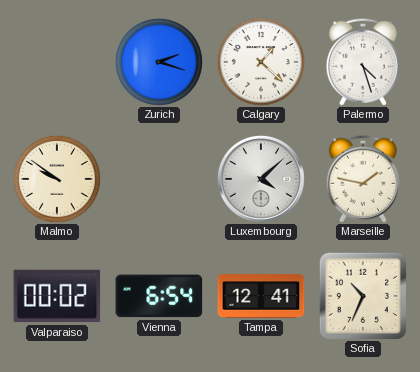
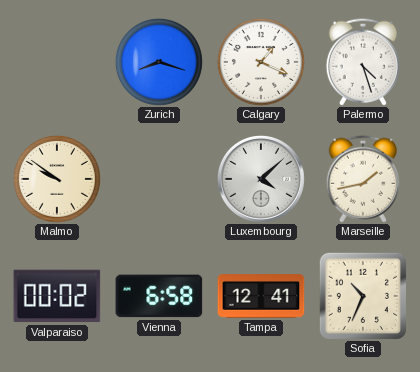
Zurich: 2:18 -> 8:18
Calgary: 1:22 -> 1:19
Marseille: 1:47 -> 1:43
Vienna: 6:54 -> 6:58
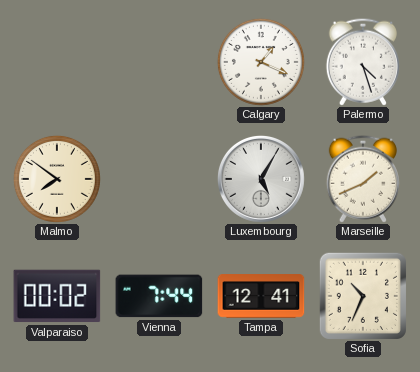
Zurich: 8:18 -> none
Malmo: 9:51 -> 7:51
Luxembourg: 4:08 -> 5:05
Marseille: 1:43 -> 1:41
Vienna: 6:58 -> 7:44
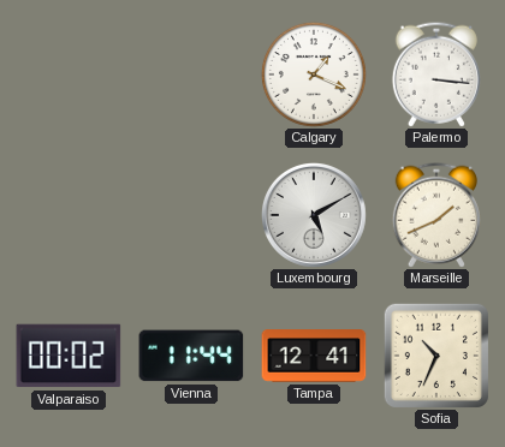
Palermo: 4:27 -> 3:16
Malmo: 7:51 -> none
Luxembourg: 5:05 -> 5:10
Vienna: 7:44 -> 11:44
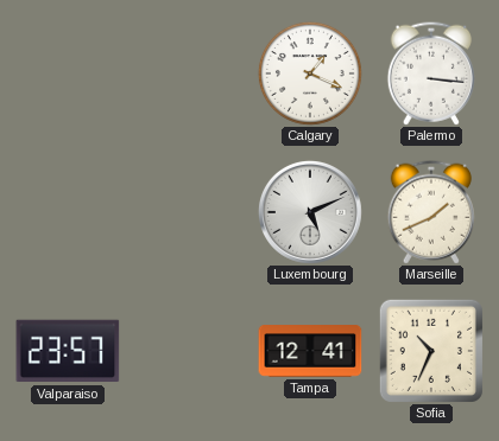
Luxembourg: 5:10 -> 5:11
Valparaiso: 00:02 -> 23:57
Vienna: 11:44 -> none
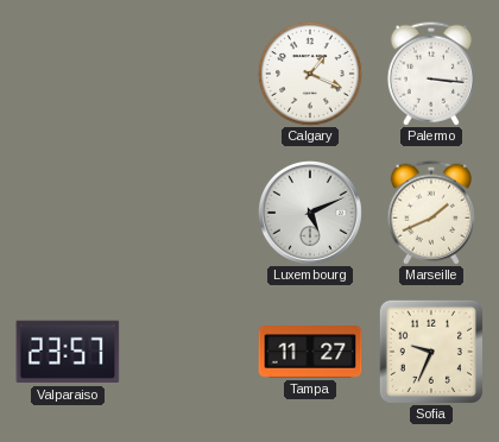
Tampa: 12:41 -> 11:27
Sofia: 10:34 -> 9:34
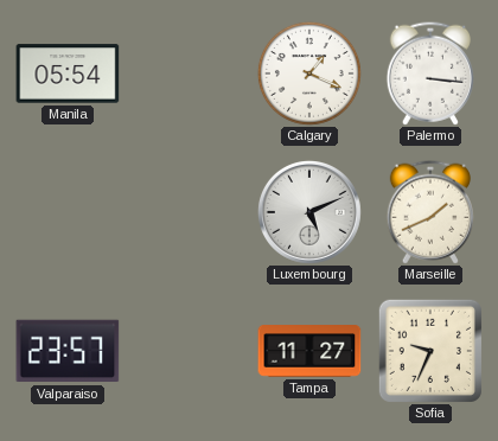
Manila: none -> 05:54
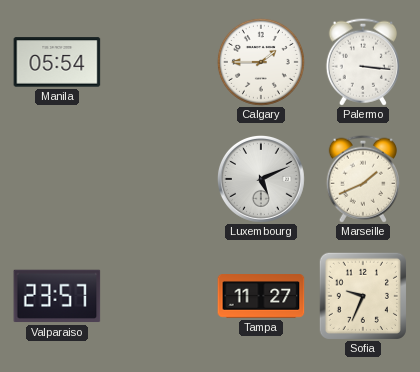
Calgary: 1:19 -> 1:45
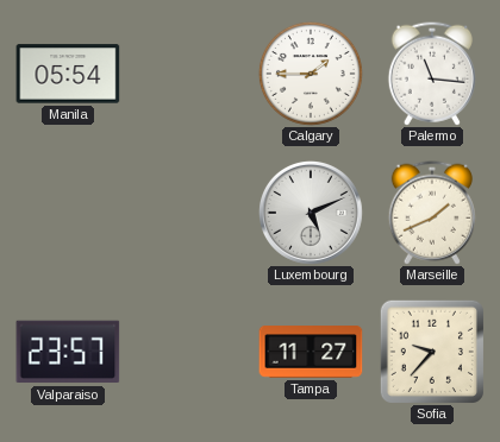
Palermo: 3:16 -> 11:16
Sofia: 9:34 -> 9:37
